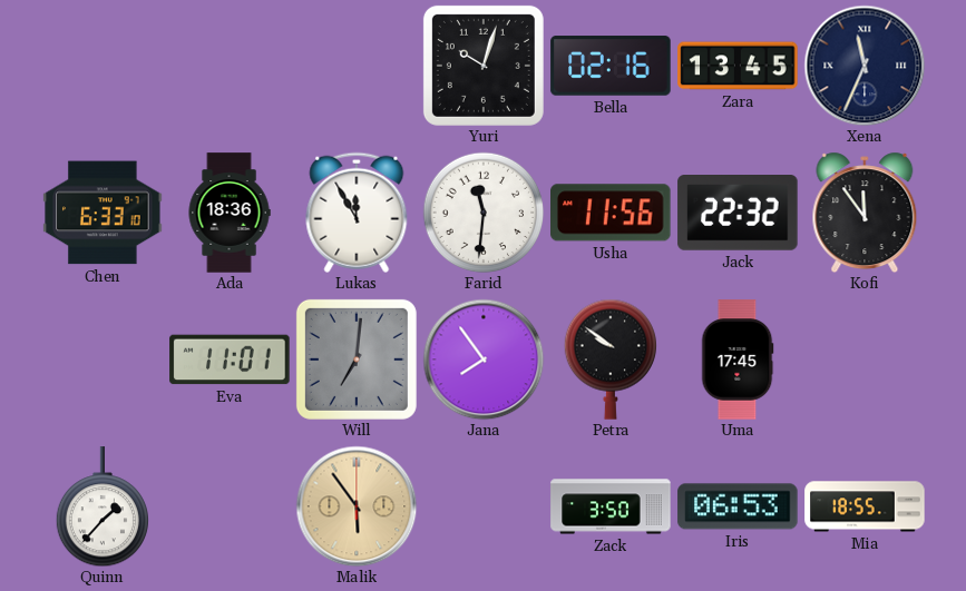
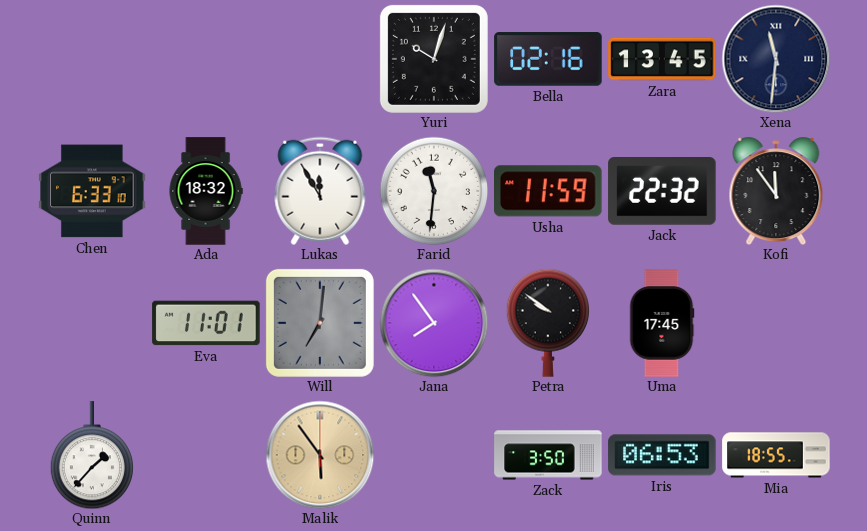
Xena: 11:34 -> 11:31
Ada: 18:36 -> 18:32
Usha: 11:56 -> 11:59
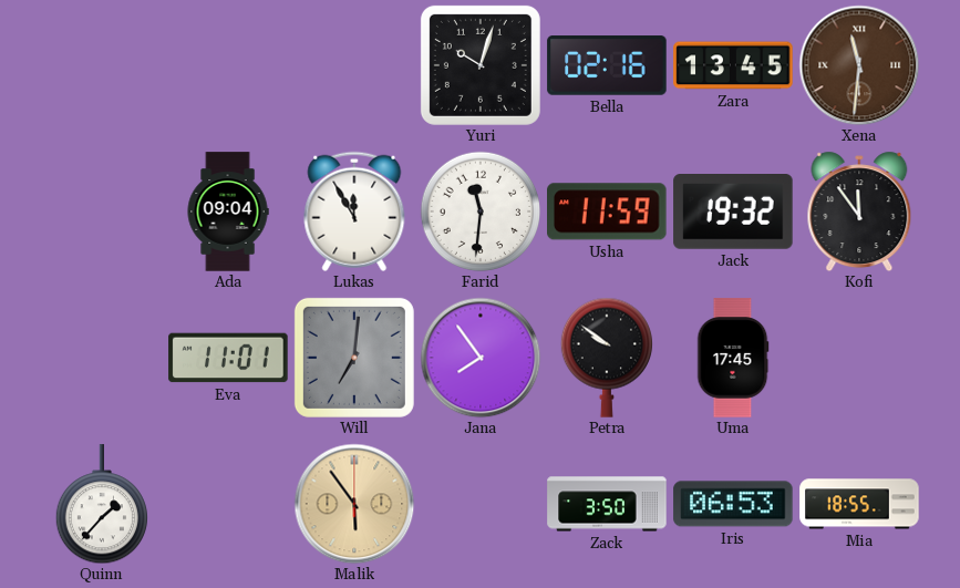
Xena dial: navy -> brown
Chen: 6:33 -> none
Ada: 18:32 -> 09:04
Jack: 22:32 -> 19:32
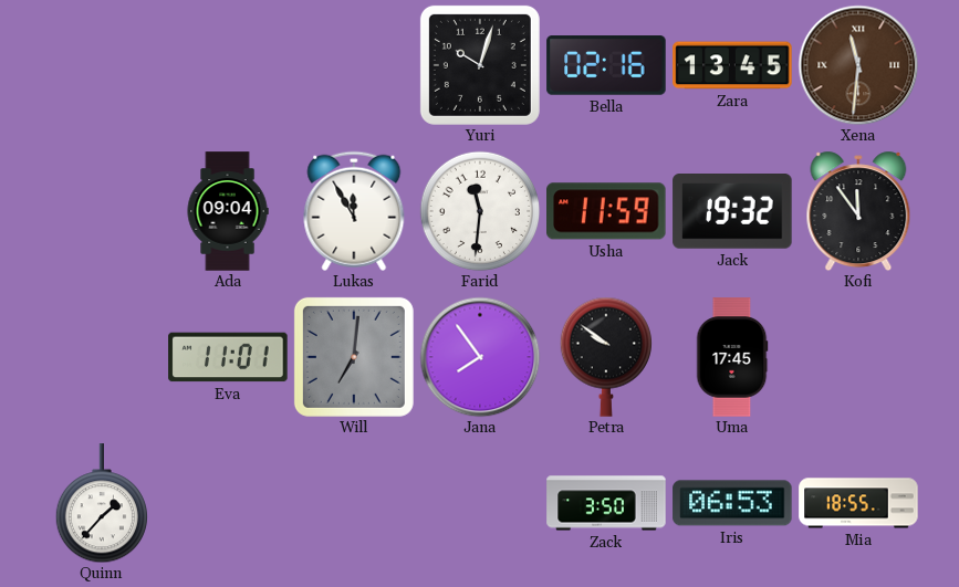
Malik: 5:54 -> none
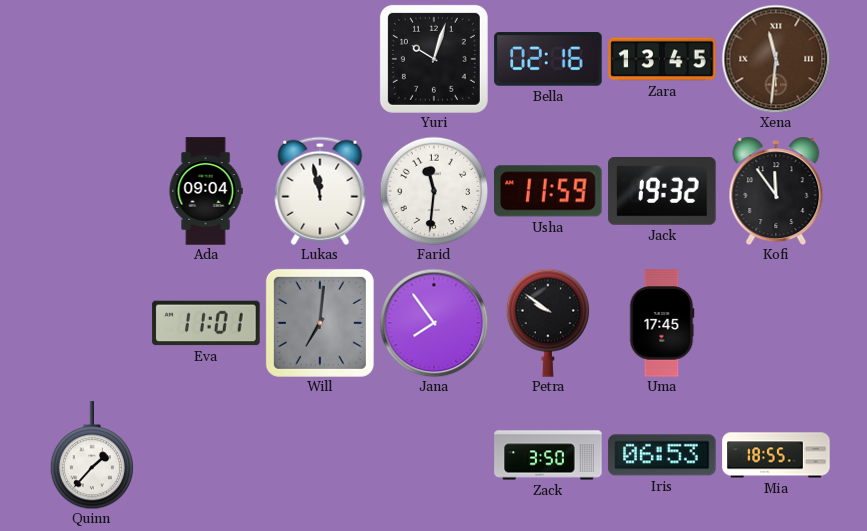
Lukas: 11:55 -> 11:58
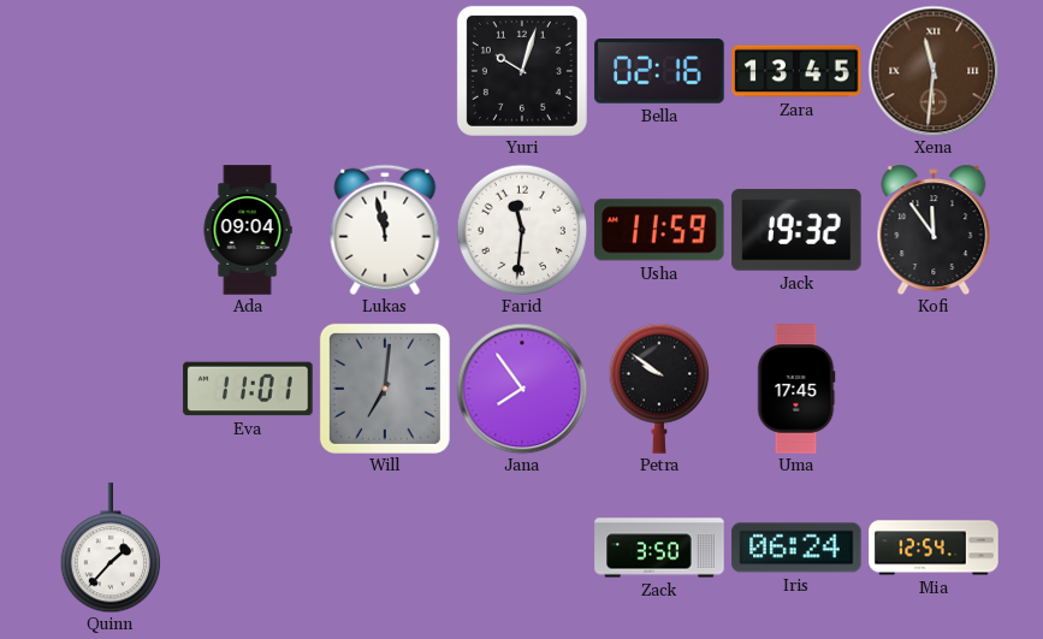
Iris: 06:53 -> 06:24
Mia: 18:55 -> 12:54
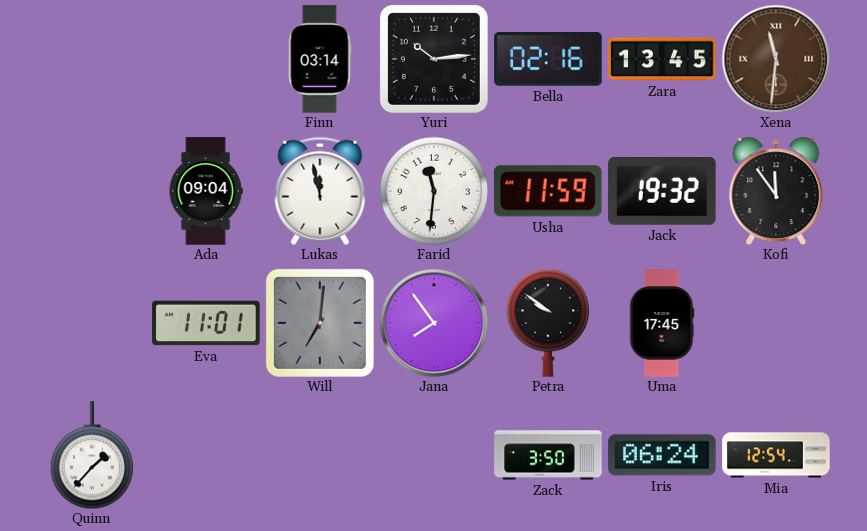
Finn: none -> 03:14
Yuri: 10:03 -> 10:14
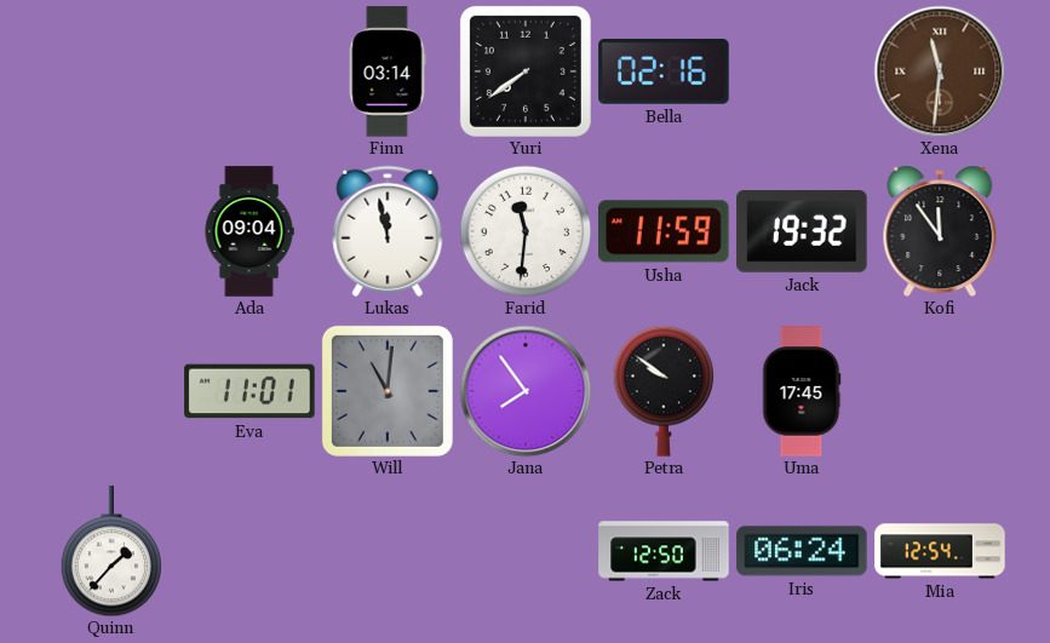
Yuri: 10:14 -> 7:39
Zara: 13:45 -> none
Will: 7:01 -> 11:01
Zack: 3:50 -> 12:50
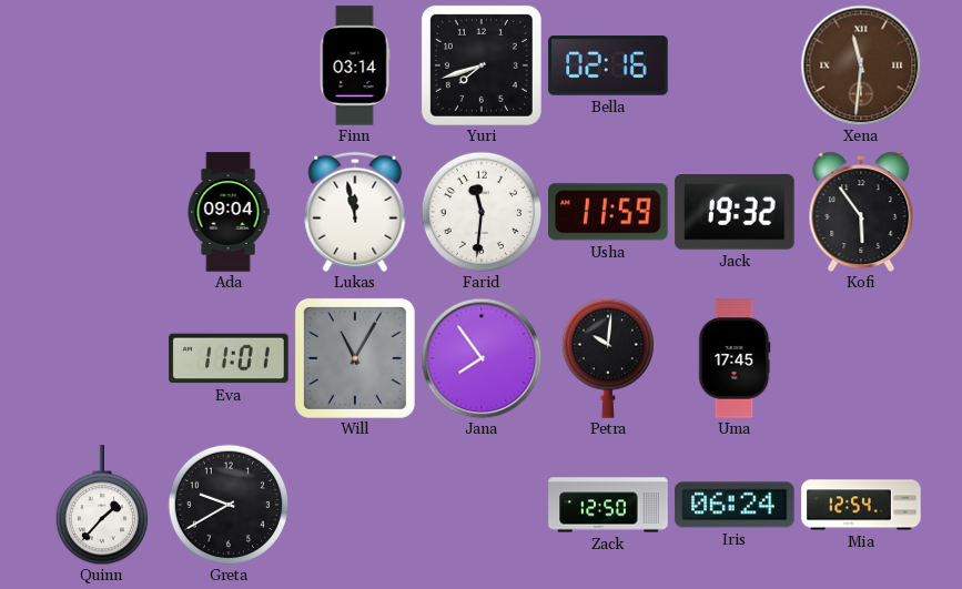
Yuri: 7:39 -> 7:42
Kofi: 11:54 -> 5:54
Will: 11:01 -> 11:05
Petra: 9:51 -> 10:01
Greta: none -> 9:40
